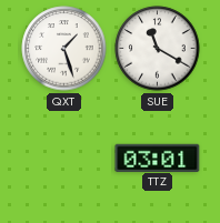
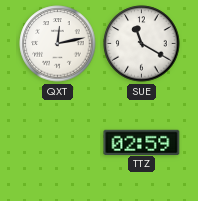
QXT: 1:27 -> 12:13
TTZ: 03:01 -> 02:59
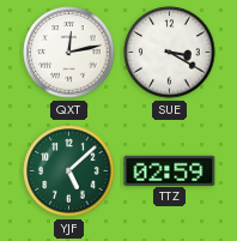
SUE: 11:20 -> 3:20
YJF: none -> 5:08
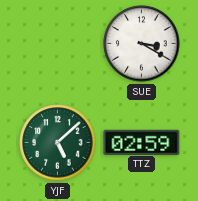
QXT: 12:13 -> none
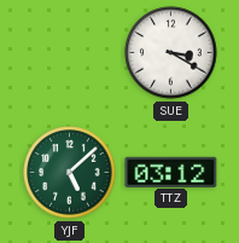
TTZ: 02:59 -> 03:12
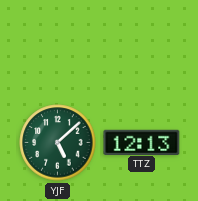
SUE: 3:20 -> none
TTZ: 03:12 -> 12:13
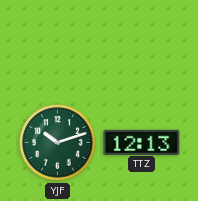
YJF: 5:08 -> 10:12
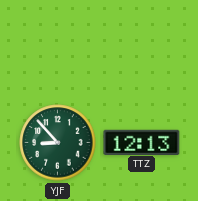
YJF: 10:12 -> 8:53
